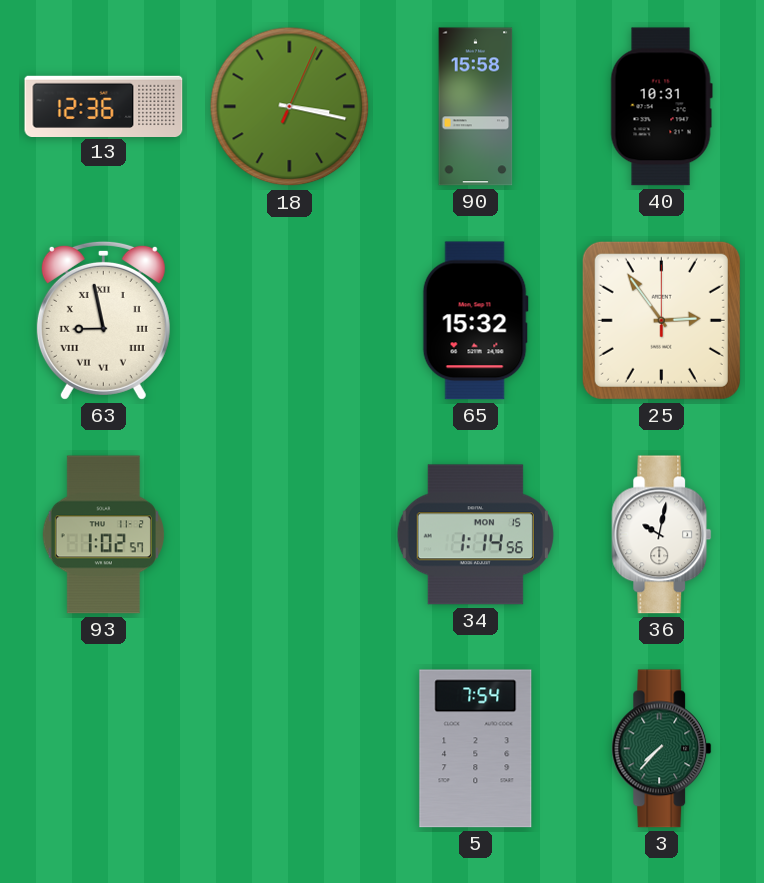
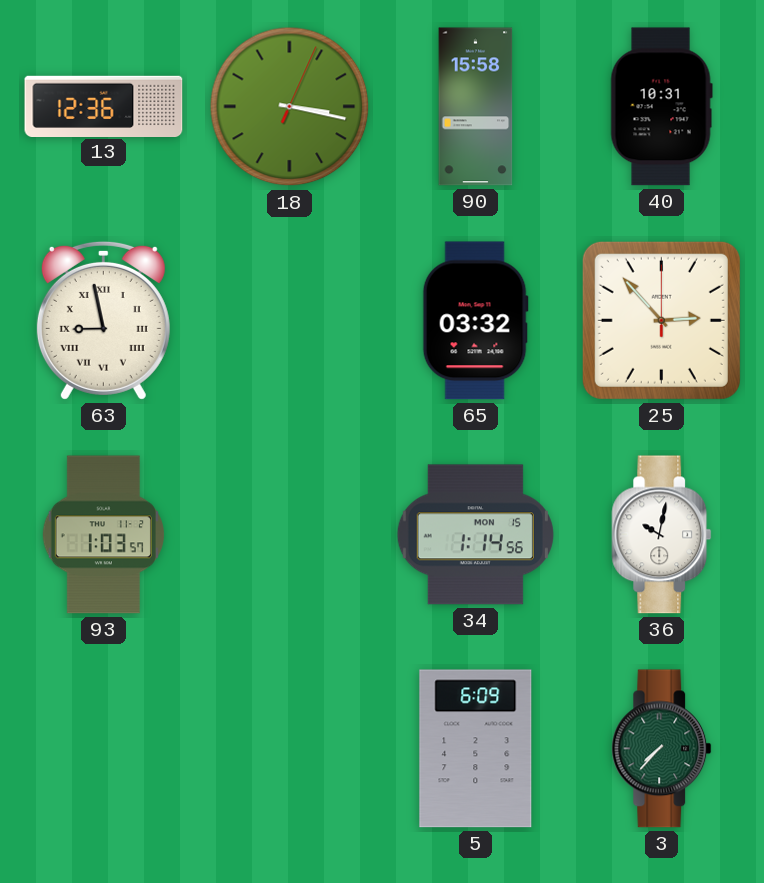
65: 15:32 -> 03:32
25: 2:54 -> 2:53
93: 1:02 -> 1:03
5: 7:54 -> 6:09
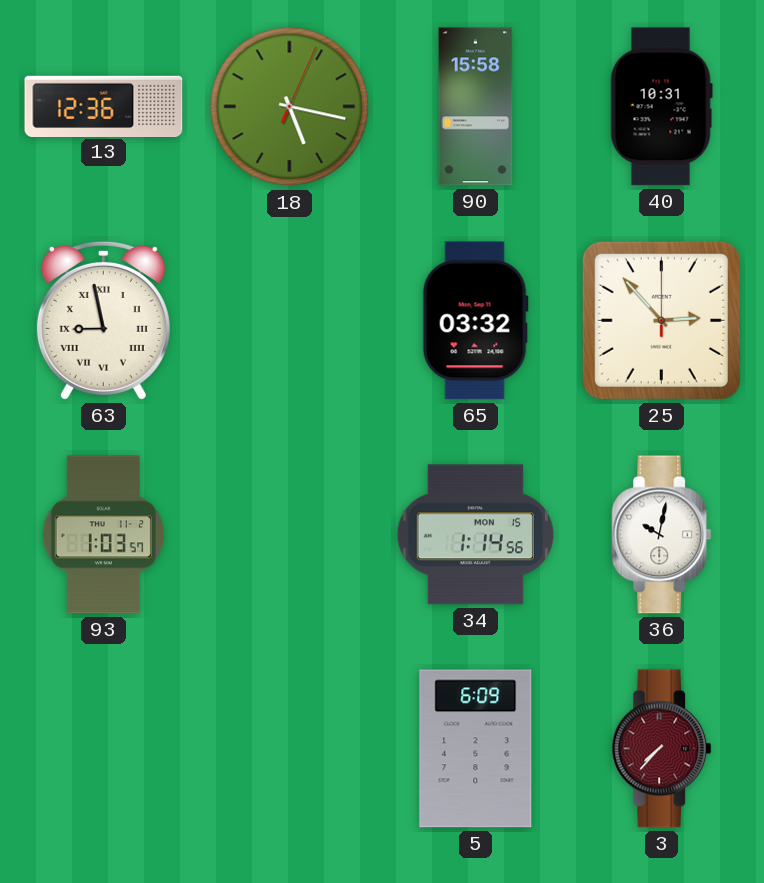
18: 3:17 -> 5:17
3 dial: green -> burgundy
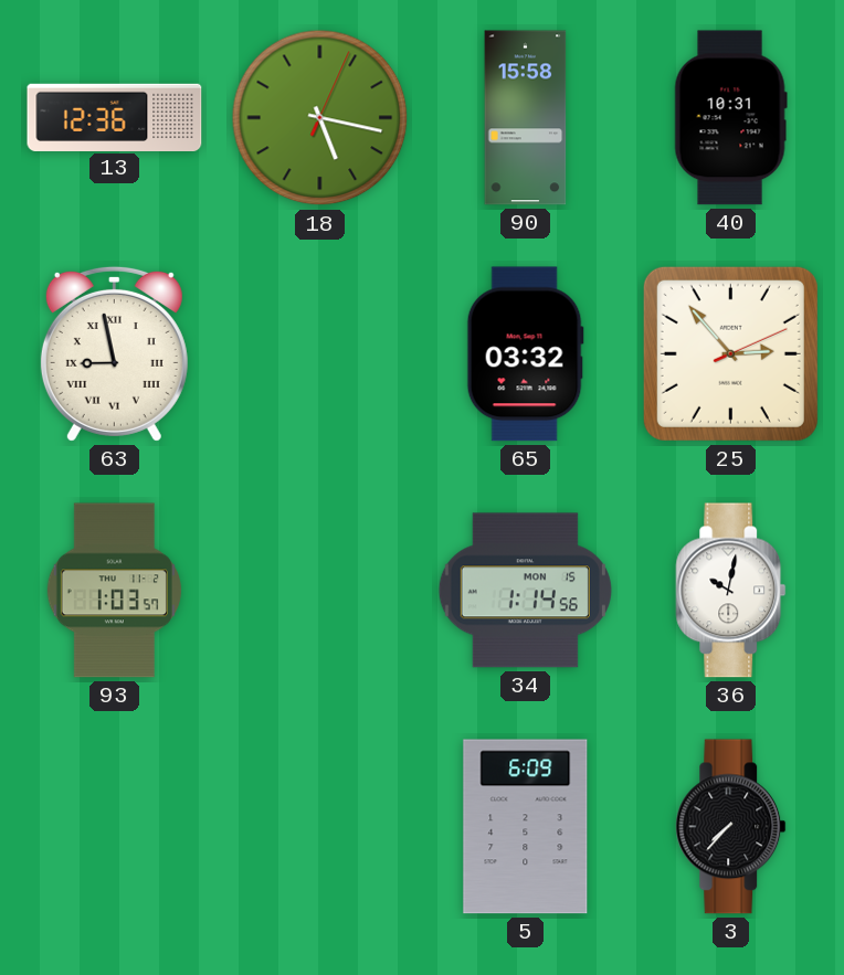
25: 2:53:00 -> 2:53:11
3 dial: burgundy -> black
